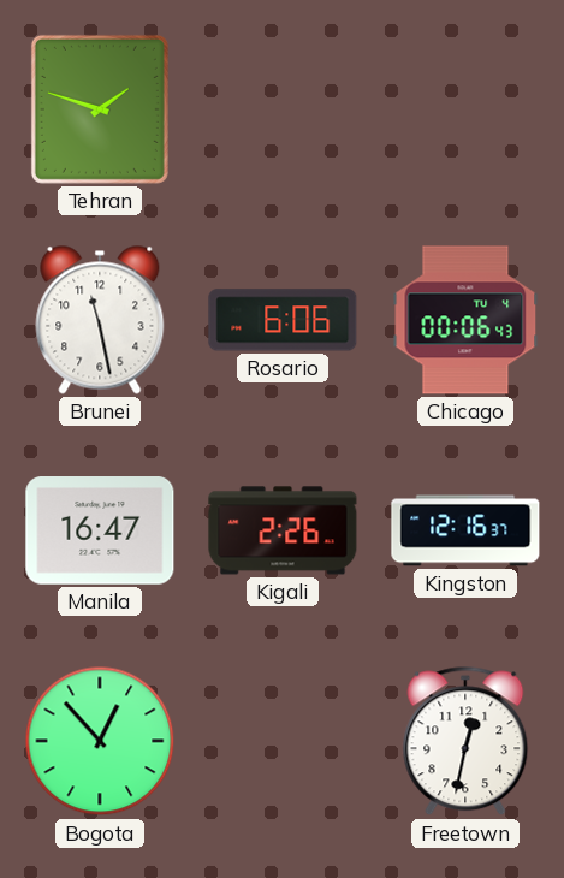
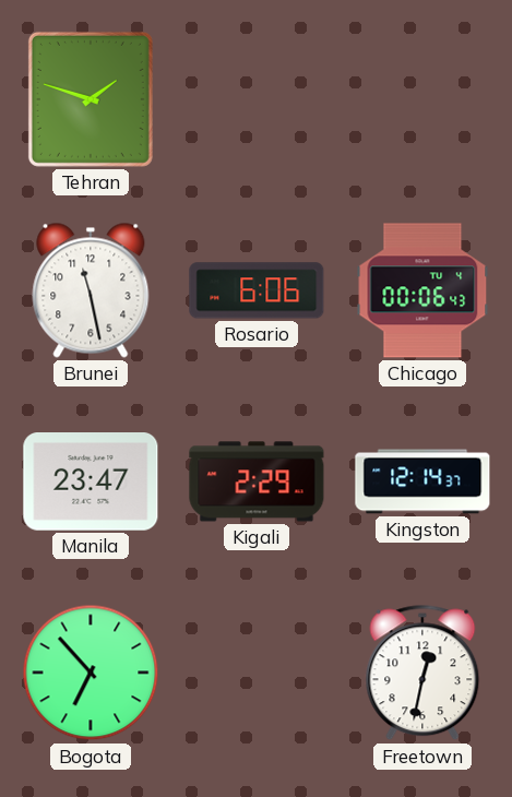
Manila: 16:47 -> 23:47
Kigali: 2:26 -> 2:29
Kingston: 12:16 -> 12:14
Bogota: 12:53 -> 6:53
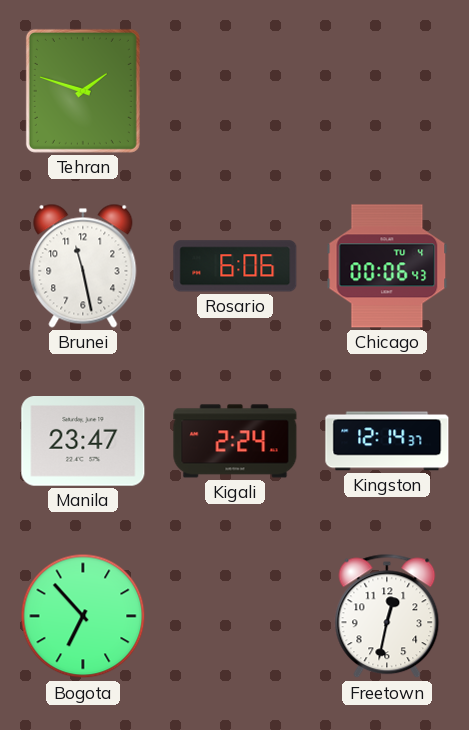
Kigali: 2:29 -> 2:24
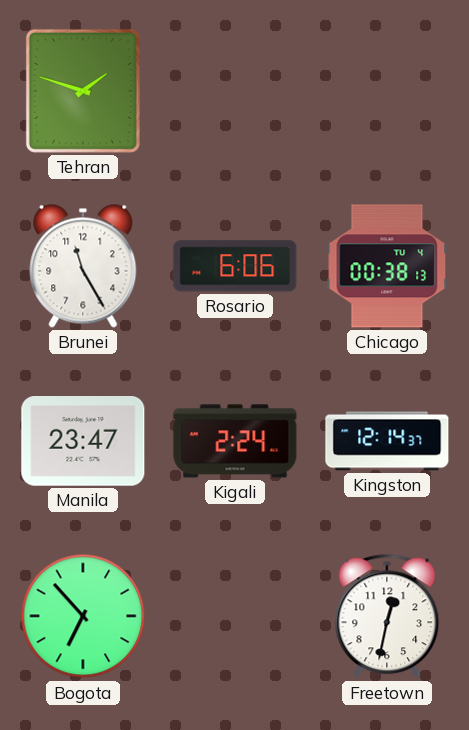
Brunei: 11:28 -> 11:25
Chicago: 00:06 -> 00:38
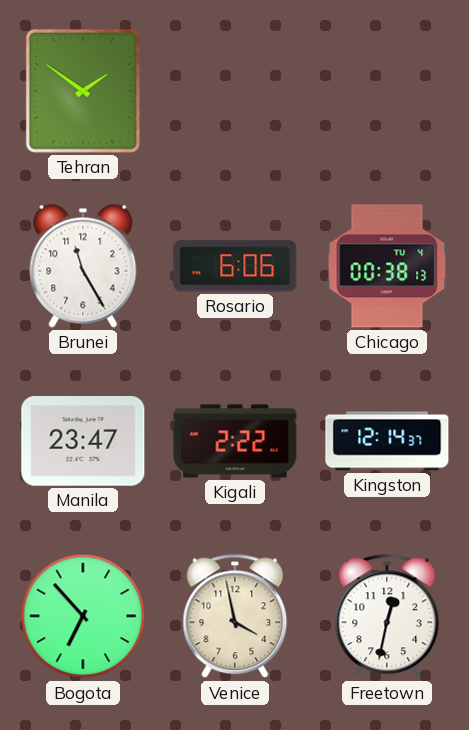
Tehran: 1:48 -> 1:51
Kigali: 2:24 -> 2:22
Venice: none -> 3:58
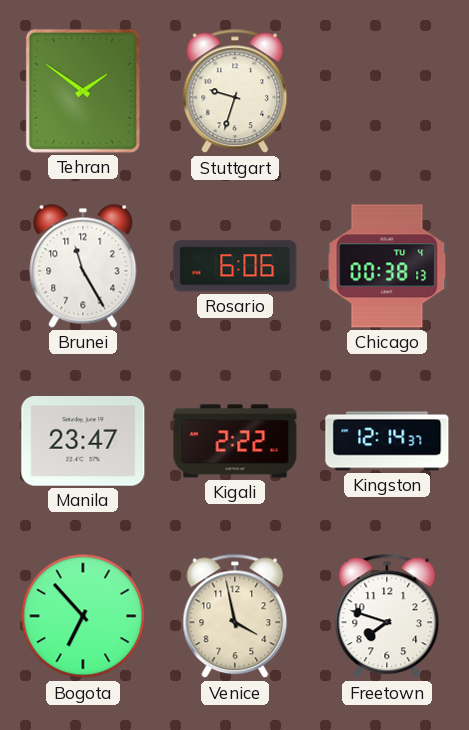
Stuttgart: none -> 9:33
Freetown: 12:32 -> 7:48
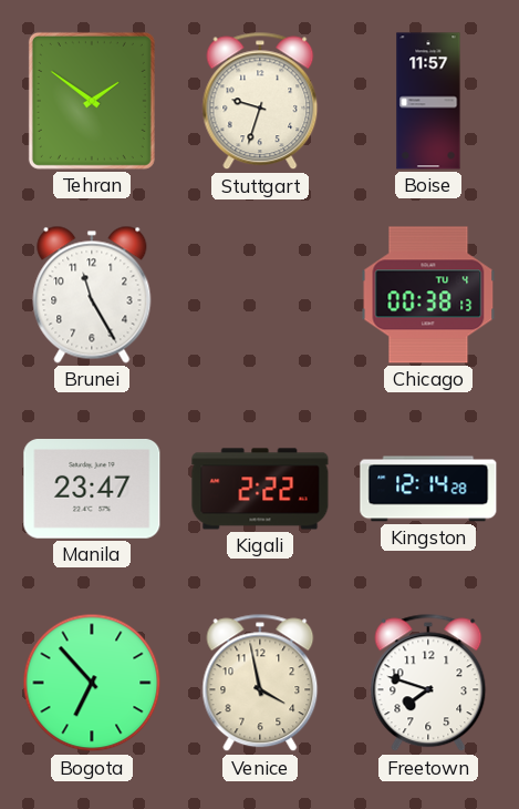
Boise: none -> 11:57
Rosario: 6:06 -> none
Kingston: 12:14:37 -> 12:14:28
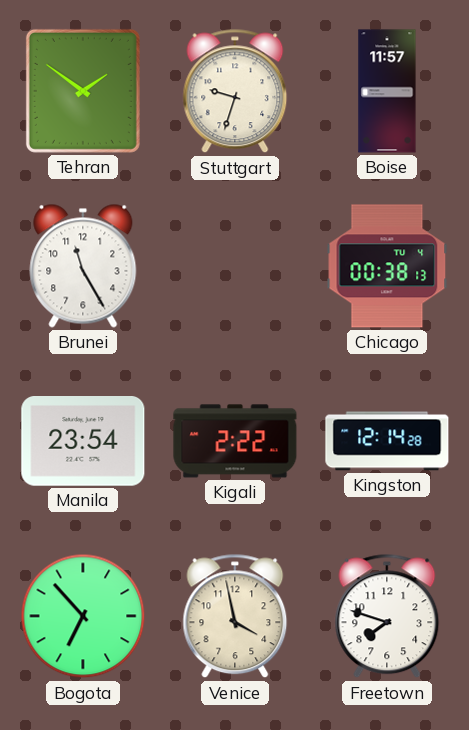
Manila: 23:47 -> 23:54
